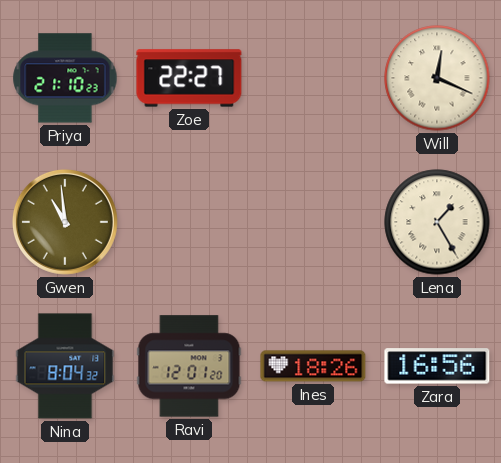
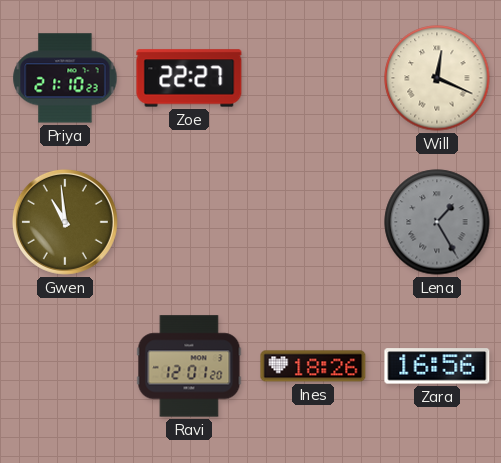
Lena dial: cream -> grey
Nina: 8:04 -> none
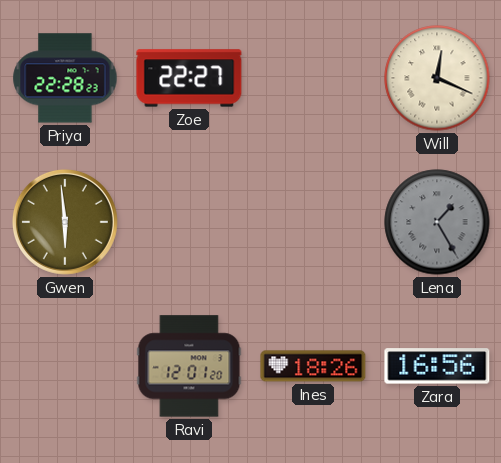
Priya: 21:10 -> 22:28
Gwen: 10:59 -> 5:59
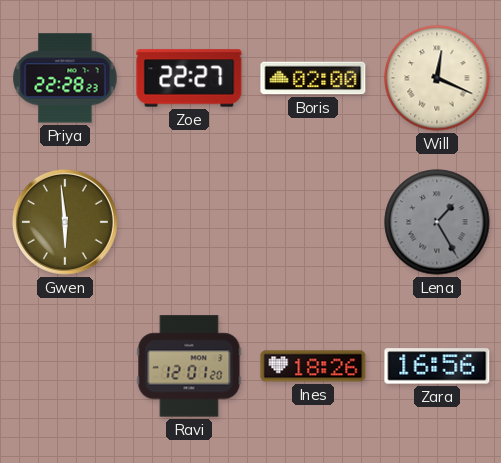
Boris: none -> 02:00
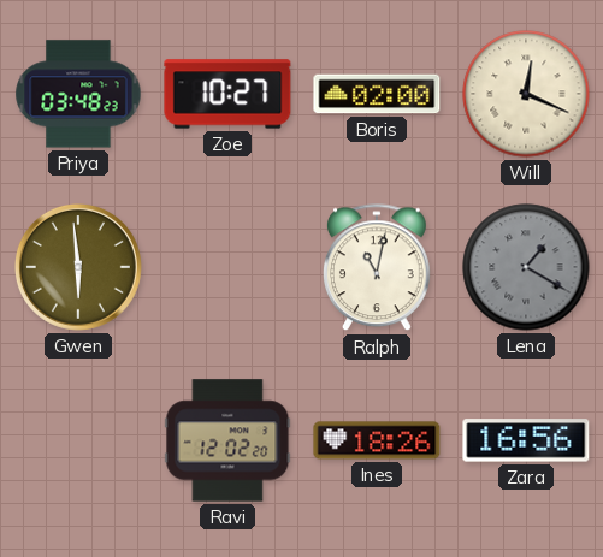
Priya: 22:28 -> 03:48
Zoe: 22:27 -> 10:27
Ralph: none -> 11:02
Lena: 1:25 -> 1:20
Ravi: 12:01 -> 12:02
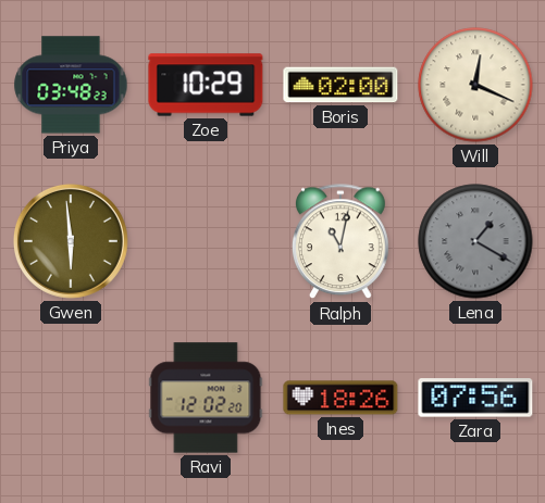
Zoe: 10:27 -> 10:29
Zara: 16:56 -> 07:56
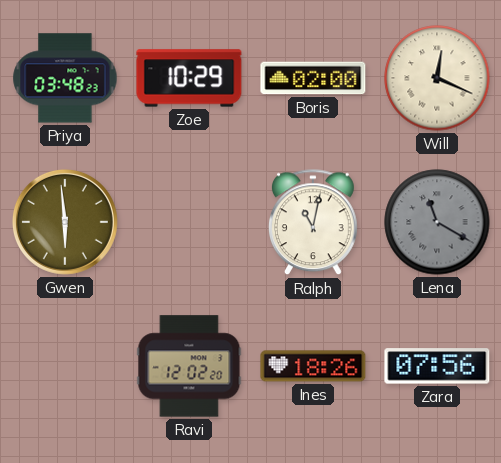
Lena: 1:20 -> 11:20
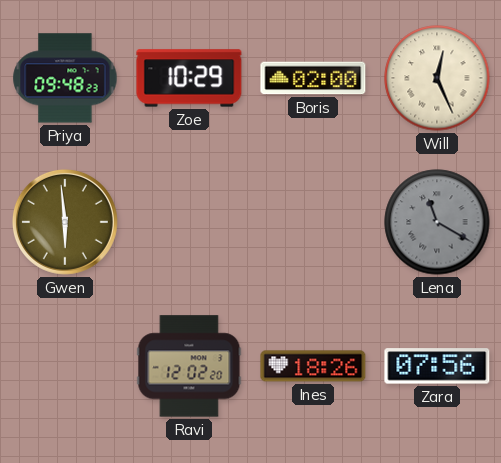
Priya: 03:48 -> 09:48
Will: 12:19 -> 12:26
Ralph: 11:02 -> none
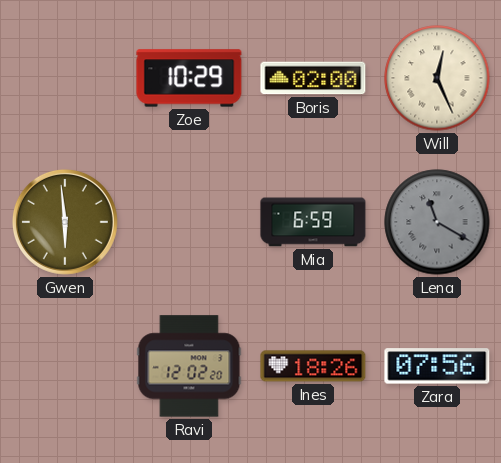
Priya: 09:48 -> none
Mia: none -> 6:59
